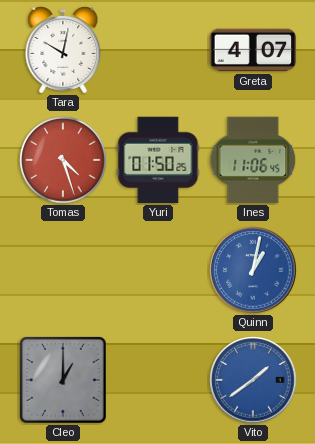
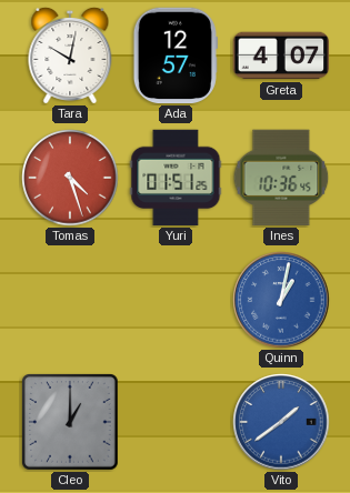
Ada: none -> 12:57
Yuri: 01:50 -> 01:51
Ines: 11:06 -> 10:36
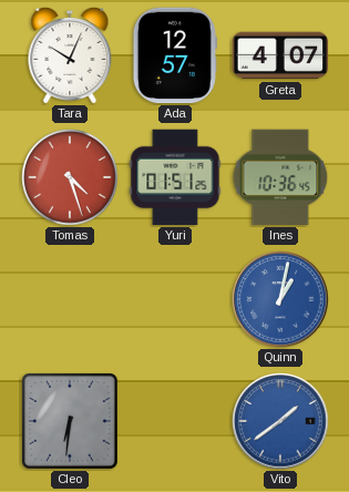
Tara: 10:02 -> 10:04
Cleo: 1:00 -> 6:31
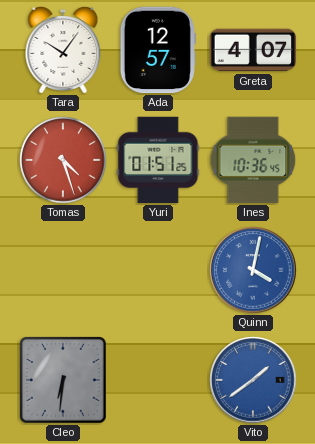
Tara: 10:04 -> 10:06
Quinn: 1:02 -> 4:02
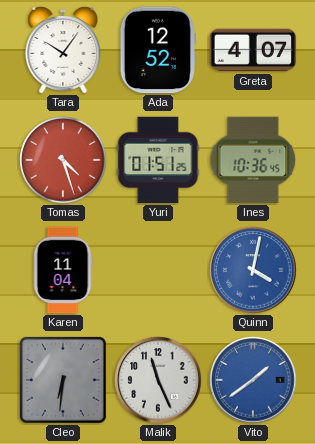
Ada: 12:57 -> 12:52
Karen: none -> 11:04
Malik: none -> 11:26
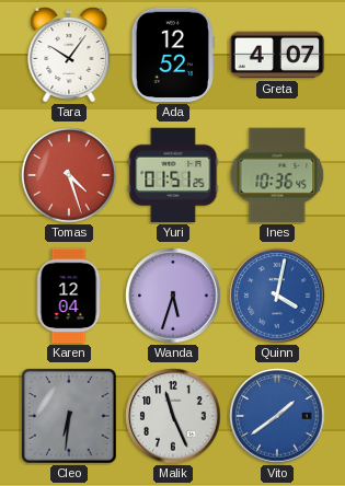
Karen: 11:04 -> 12:04
Wanda: none -> 5:33
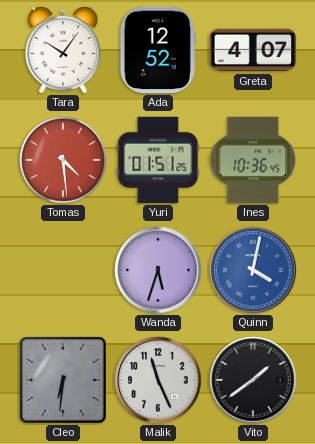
Tomas: 4:27 -> 4:29
Karen: 12:04 -> none
Vito dial: blue -> black
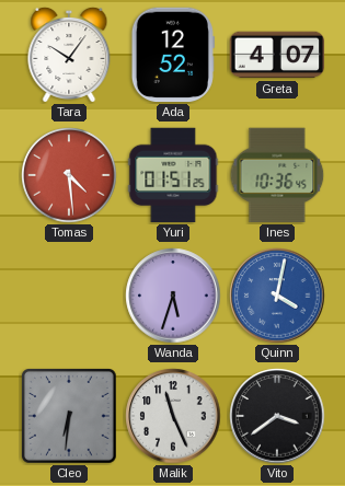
Vito: 1:39 -> 3:39
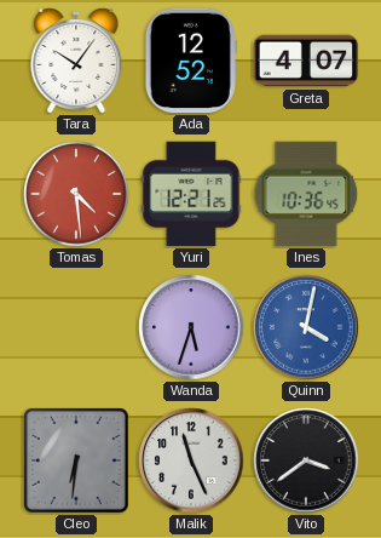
Yuri: 01:51 -> 12:21
